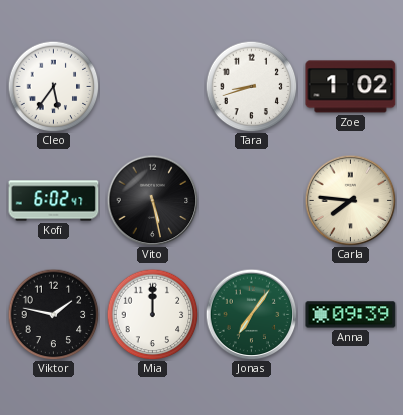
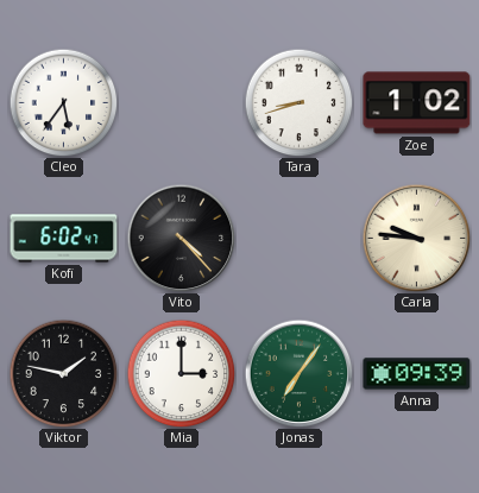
Vito: 5:28 -> 4:23
Carla: 7:46 -> 9:46
Mia: 12:00 -> 3:00
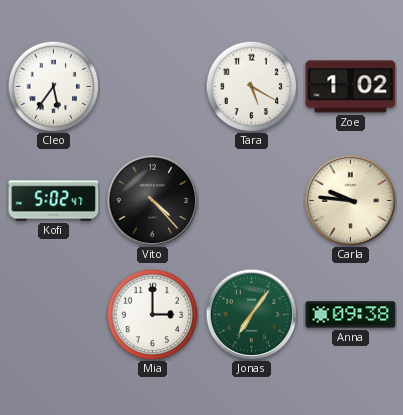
Tara: 8:42 -> 5:20
Kofi: 6:02 -> 5:02
Viktor: 1:47 -> none
Anna: 09:39 -> 09:38
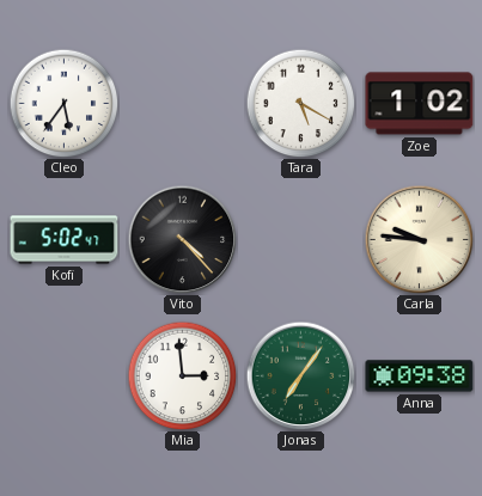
Mia: 3:00 -> 2:59
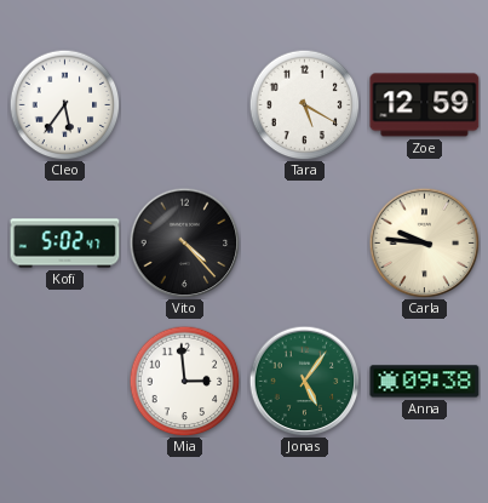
Zoe: 1:02 -> 12:59
Jonas: 7:06 -> 5:06
